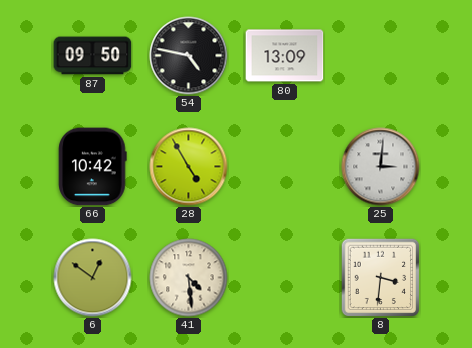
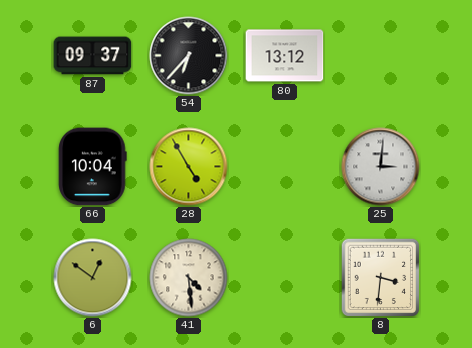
87: 09:50 -> 09:37
54: 4:47 -> 6:37
80: 13:09 -> 13:12
66: 10:42 -> 10:04
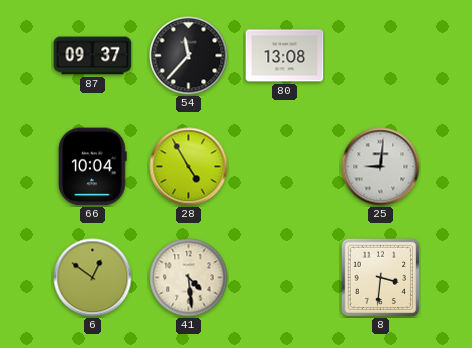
54: 6:37 -> 11:37
80: 13:12 -> 13:08
25: 3:01 -> 9:01
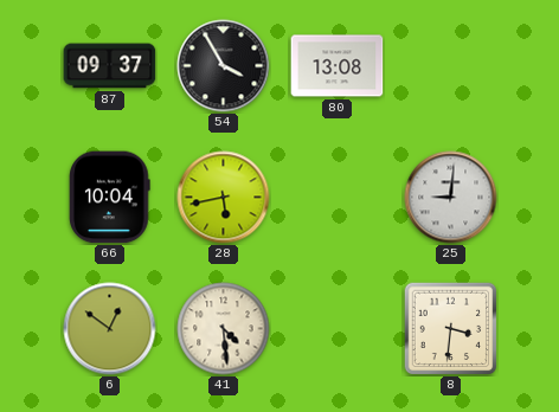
54: 11:37 -> 3:55
28: 4:55 -> 5:43
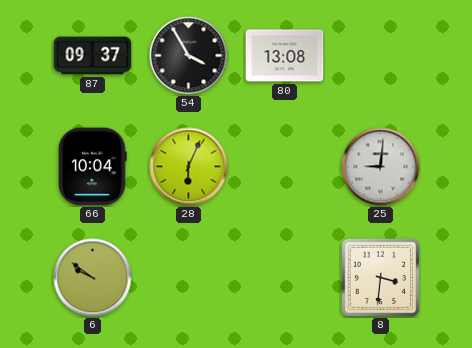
28: 5:43 -> 6:04
6: 12:51 -> 9:51
41: 4:29 -> none
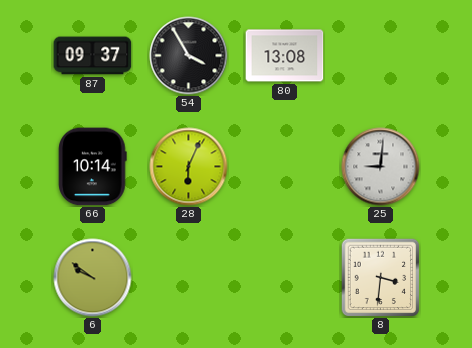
66: 10:04 -> 10:14
